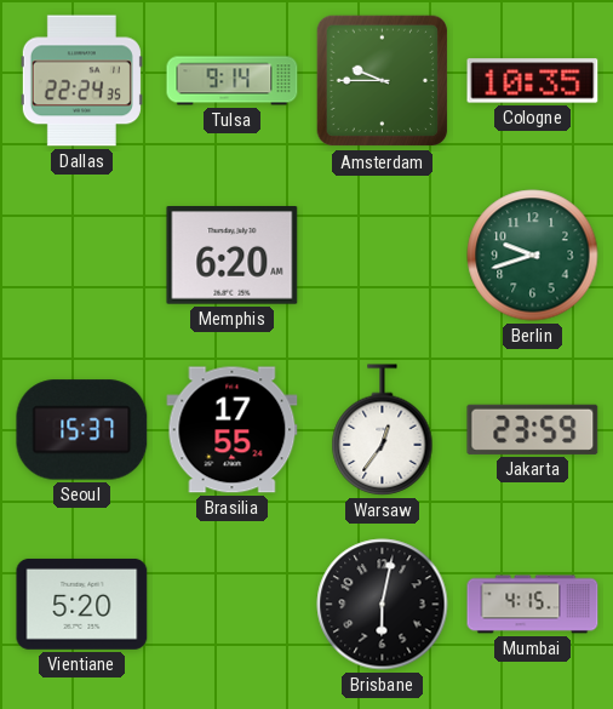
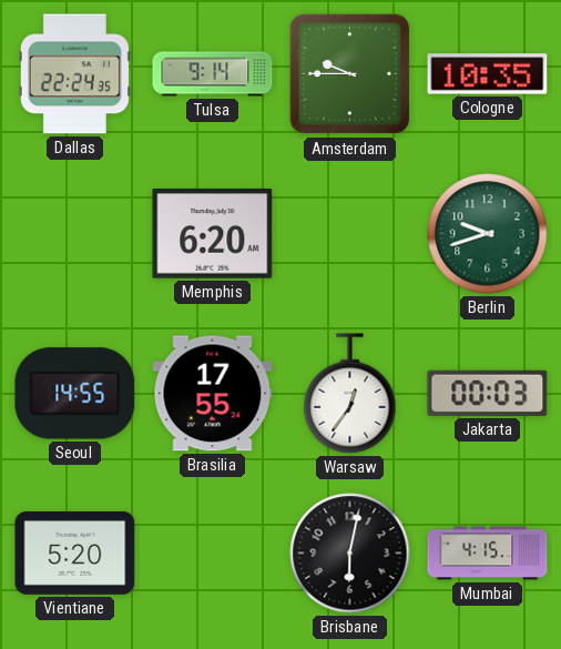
Seoul: 15:37 -> 14:55
Jakarta: 23:59 -> 00:03
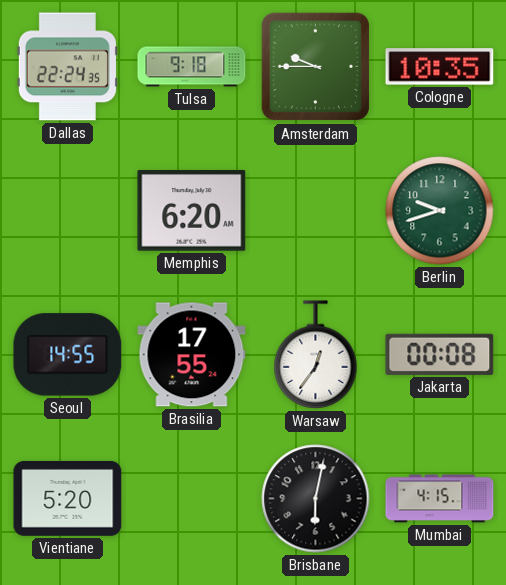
Tulsa: 9:14 -> 9:18
Jakarta: 00:03 -> 00:08
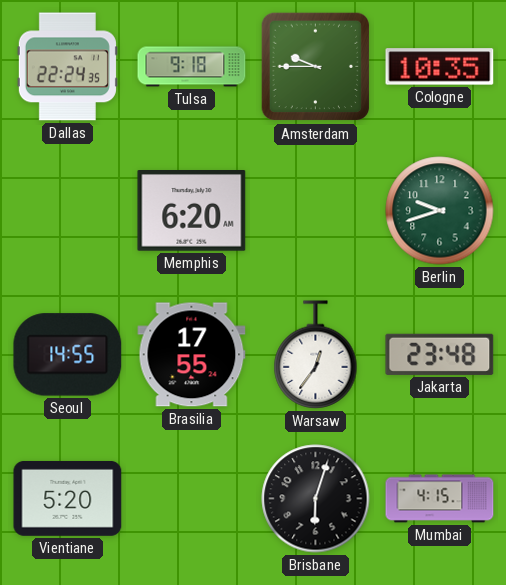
Jakarta: 00:08 -> 23:48
Brisbane: 6:02 -> 6:03
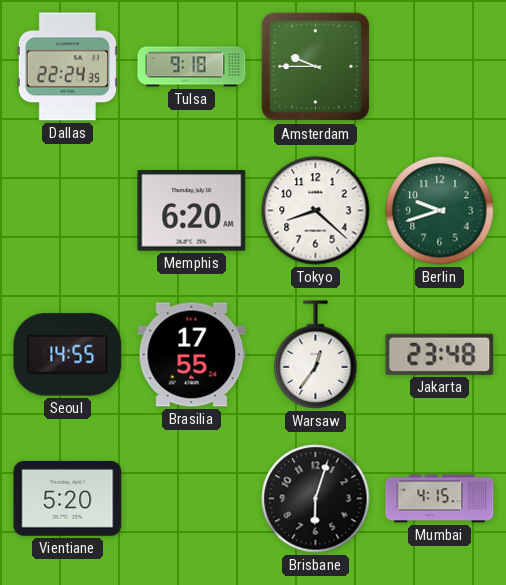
Cologne: 10:35 -> none
Tokyo: none -> 8:22
